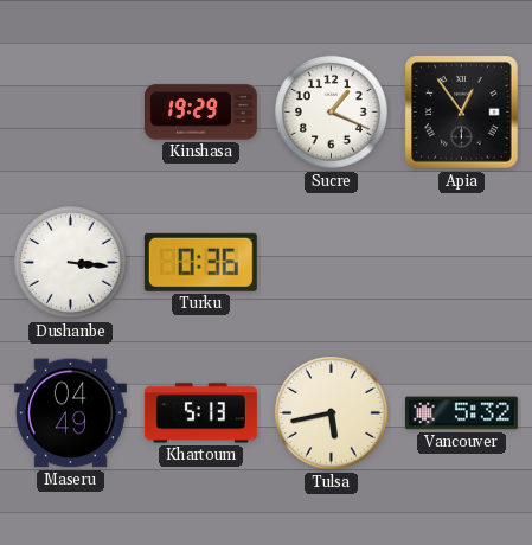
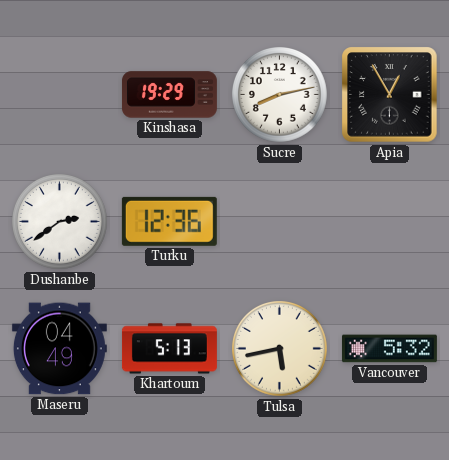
Sucre: 1:19 -> 8:13
Apia: 12:54 -> 12:55
Dushanbe: 3:16 -> 2:39
Turku: 0:36 -> 12:36
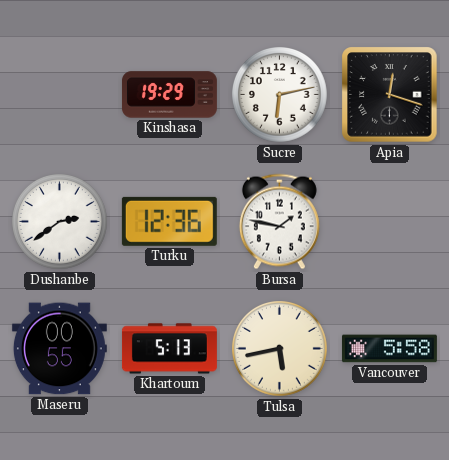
Sucre: 8:13 -> 6:13
Apia: 12:55 -> 12:18
Bursa: none -> 1:47
Maseru: 04:49 -> 00:55
Vancouver: 5:32 -> 5:58
